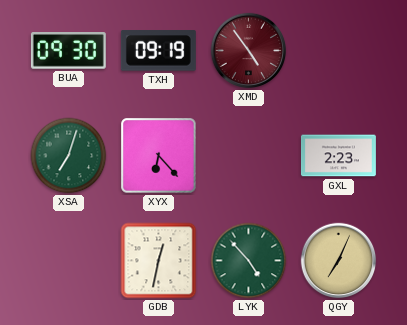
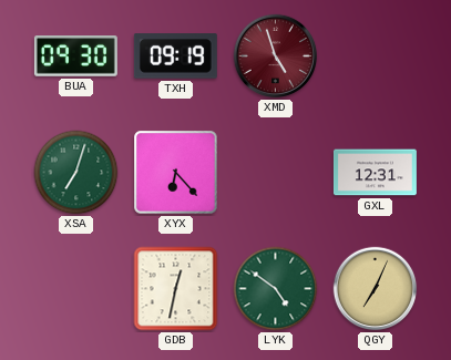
XMD: 4:54 -> 4:57
GXL: 2:23 -> 12:31
LYK: 4:53 -> 4:51
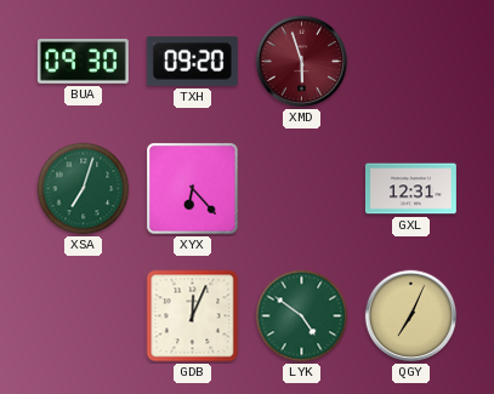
TXH: 09:19 -> 09:20
XMD: 4:57 -> 5:57
GDB: 12:32 -> 12:04
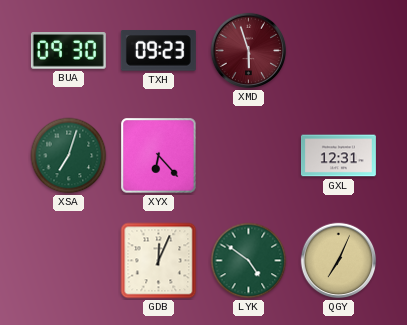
TXH: 09:20 -> 09:23
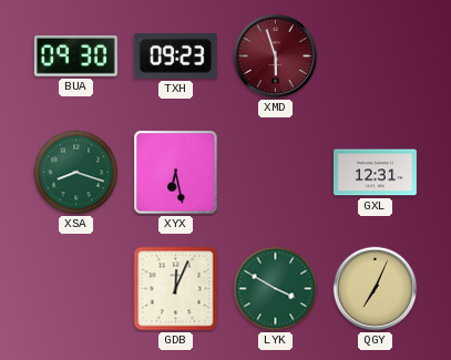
XSA: 7:03 -> 8:18
XYX: 6:23 -> 6:28
LYK: 4:51 -> 3:50
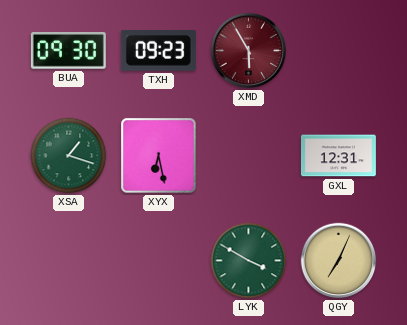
XMD: 5:57 -> 5:55
XSA: 8:18 -> 1:18
GDB: 12:04 -> none
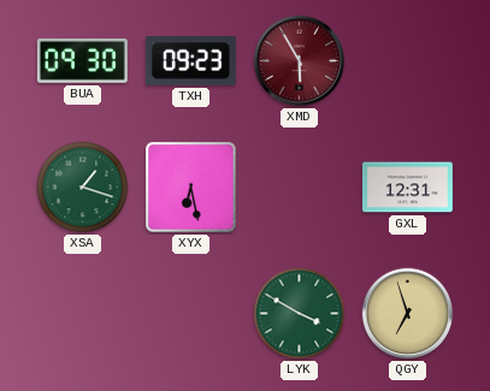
QGY: 7:04 -> 6:57
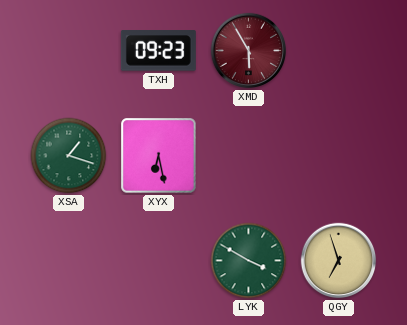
BUA: 09:30 -> none
GXL: 12:31 -> none
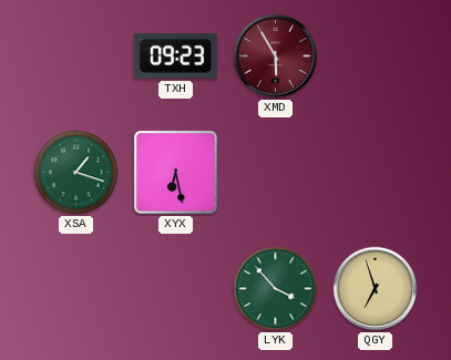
LYK: 3:50 -> 3:53
